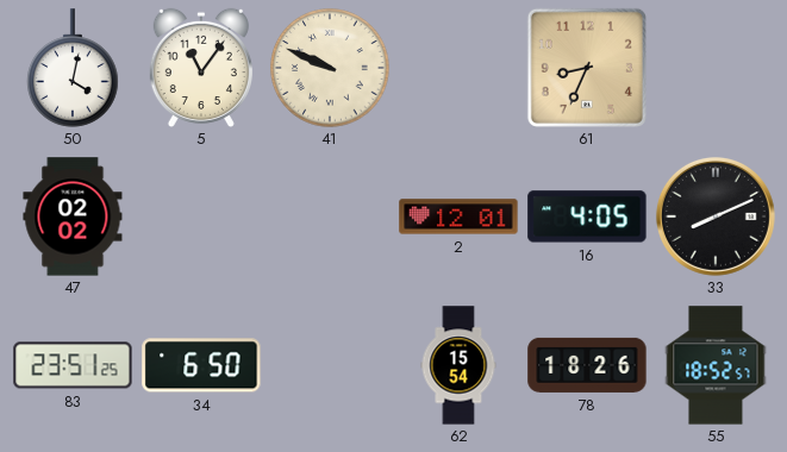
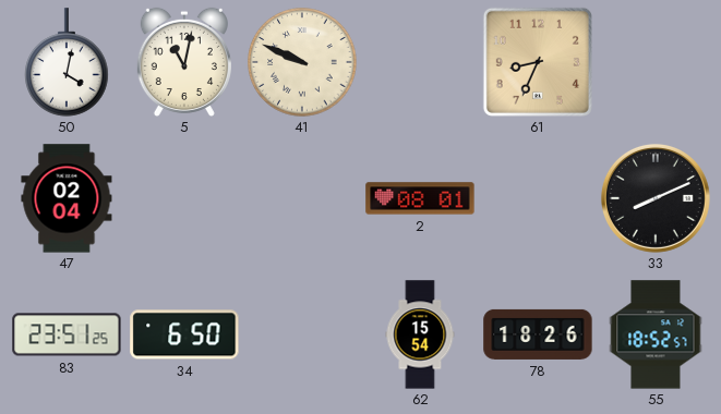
5: 11:06 -> 11:02
47: 02:02 -> 02:04
2: 12:01 -> 08:01
16: 4:05 -> none
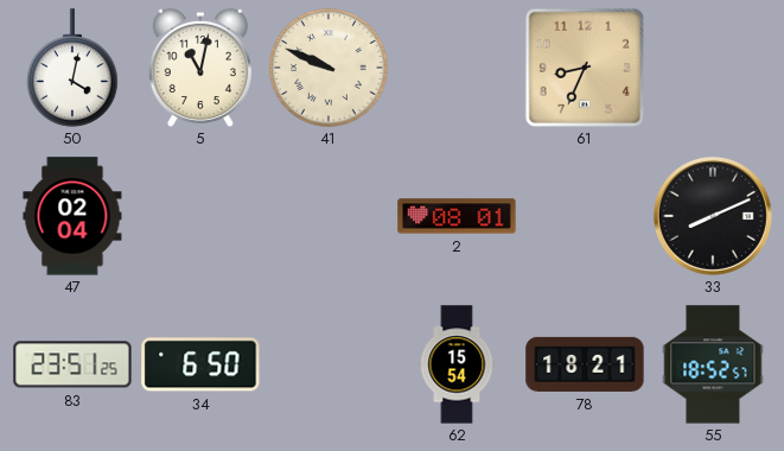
78: 18:26 -> 18:21
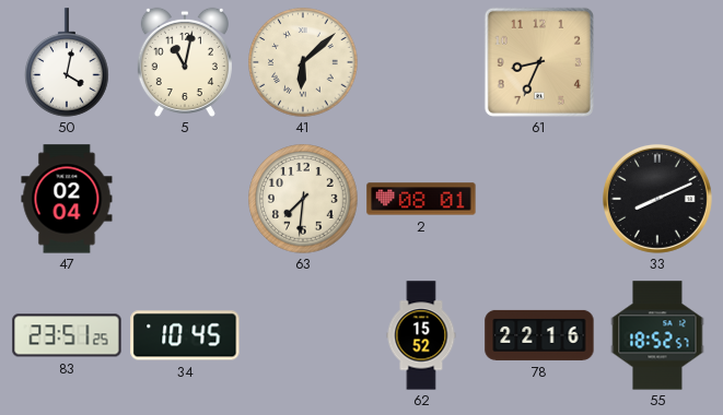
41: 9:49 -> 6:08
63: none -> 7:31
34: 6:50 -> 10:45
62: 15:54 -> 15:52
78: 18:21 -> 22:16
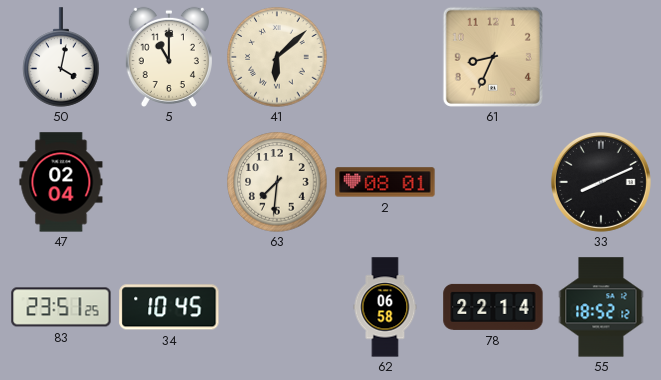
5: 11:02 -> 11:00
62: 15:52 -> 06:58
78: 22:16 -> 22:14
55: 18:52:57 -> 18:52:12
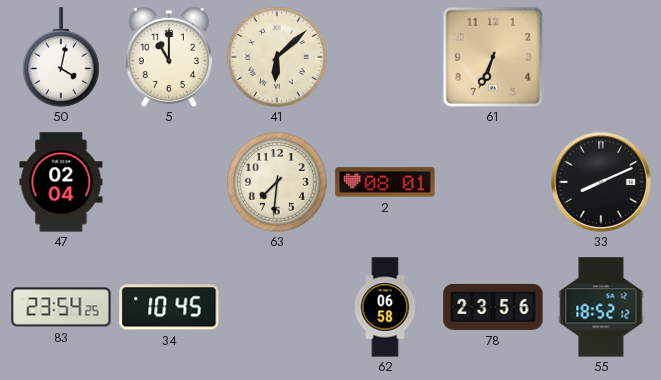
61: 8:34 -> 6:34
83: 23:51 -> 23:54
78: 22:14 -> 23:56
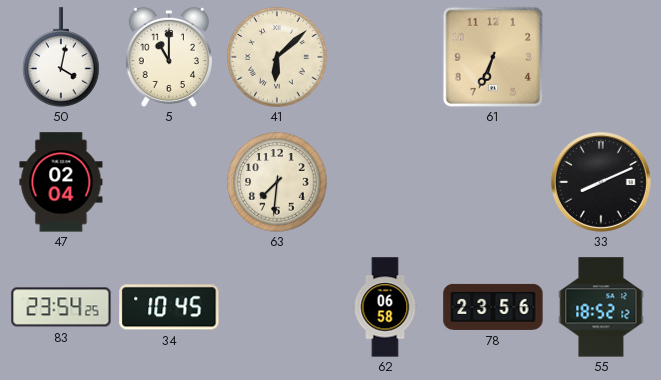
2: 08:01 -> none
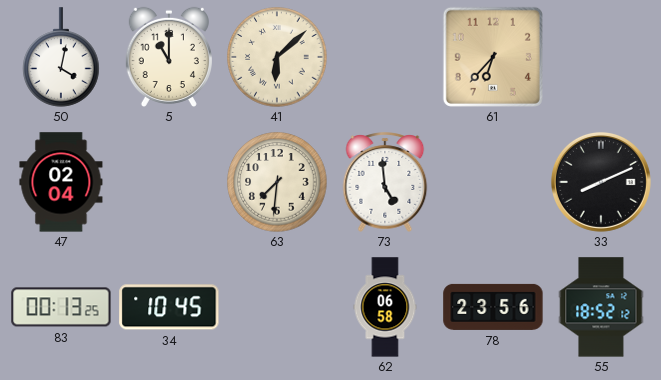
61: 6:34 -> 6:37
73: none -> 4:59
83: 23:54 -> 00:13
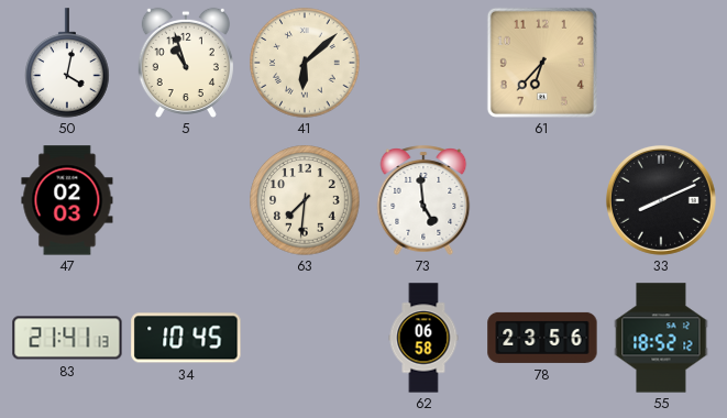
5: 11:00 -> 10:57
47: 02:04 -> 02:03
83: 00:13 -> 21:41
